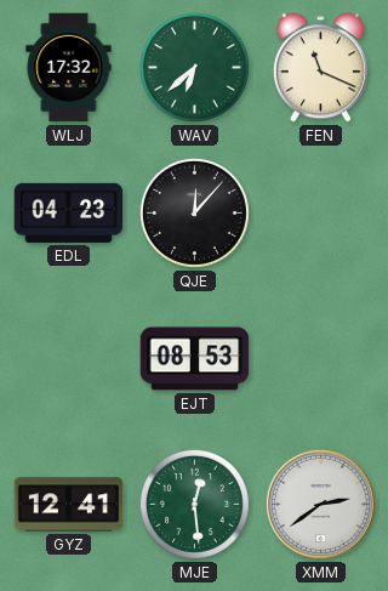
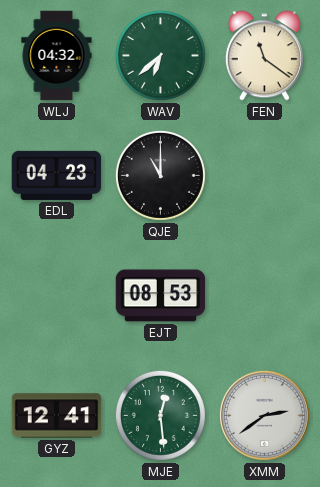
WLJ: 17:32 -> 04:32
FEN: 11:19 -> 11:21
QJE: 12:07 -> 11:00
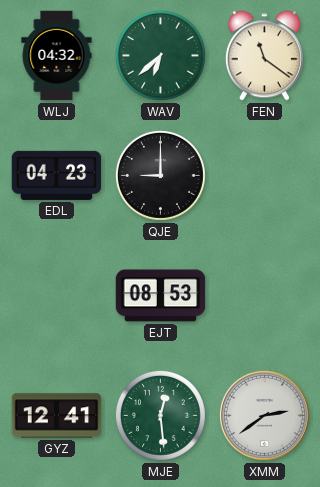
QJE: 11:00 -> 9:00
